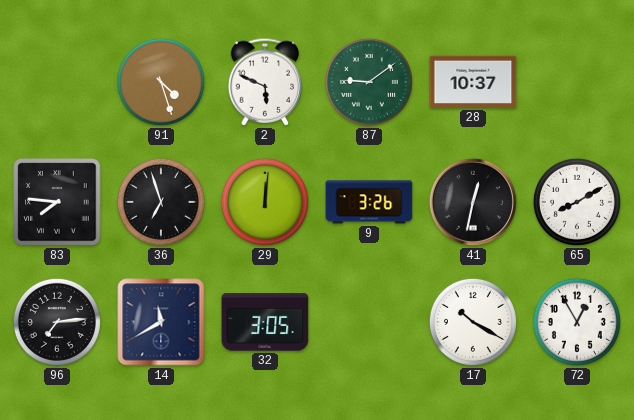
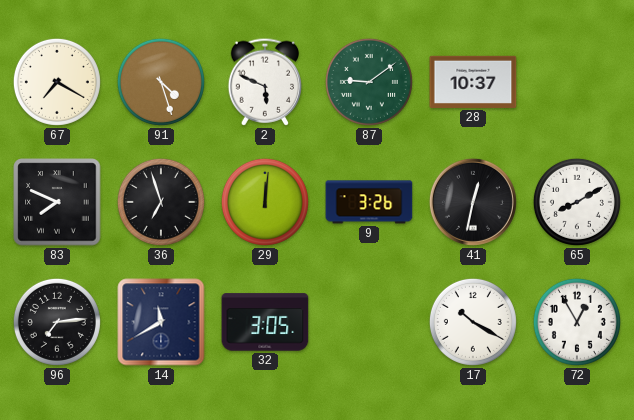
67: none -> 7:20
83: 7:46 -> 7:49
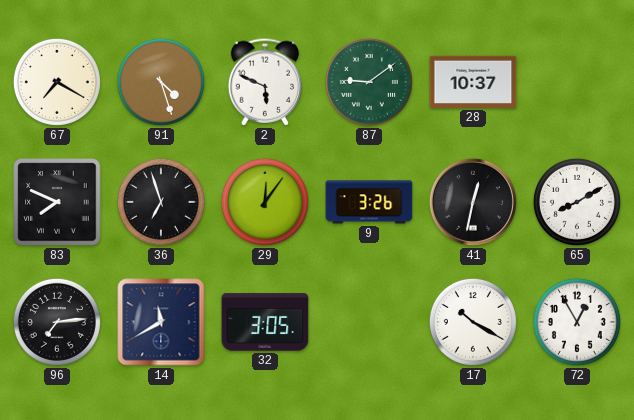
29: 12:01 -> 12:06
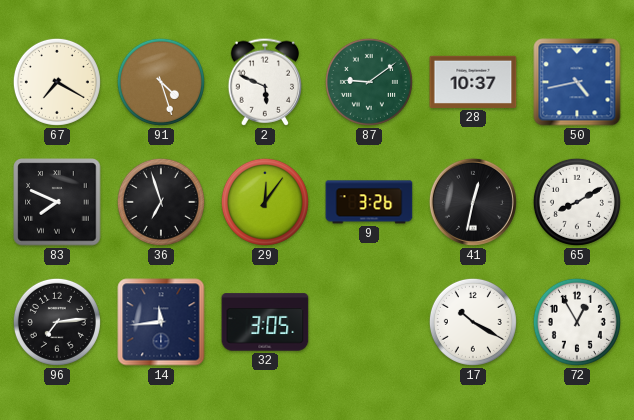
50: none -> 4:43
14: 11:40 -> 11:44
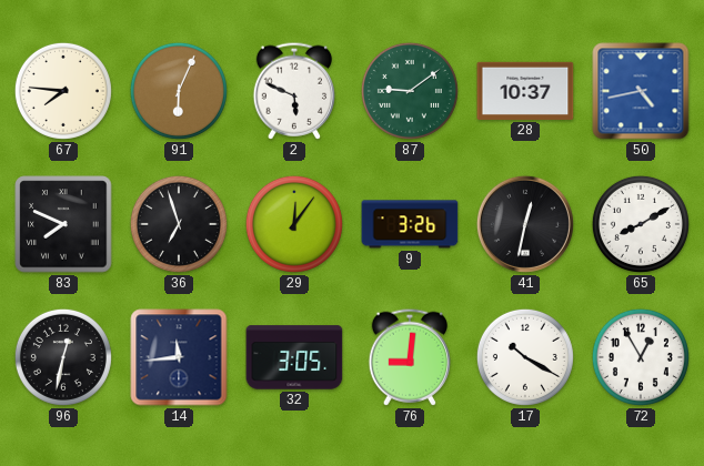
67: 7:20 -> 7:46
91: 4:27 -> 6:04
96: 7:14 -> 12:32
76: none -> 9:01
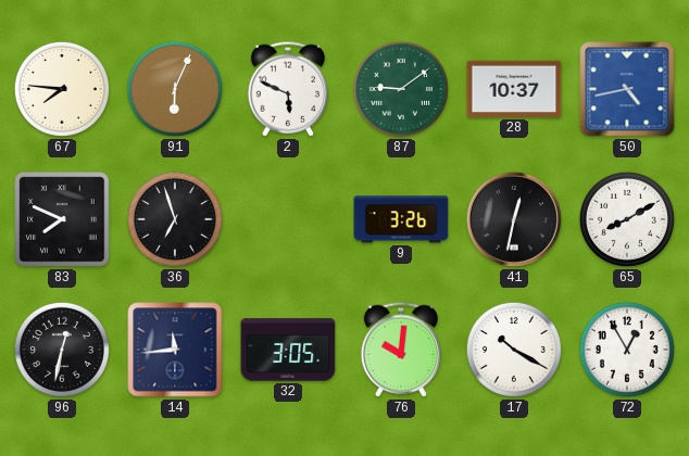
29: 12:06 -> none
76: 9:01 -> 10:01
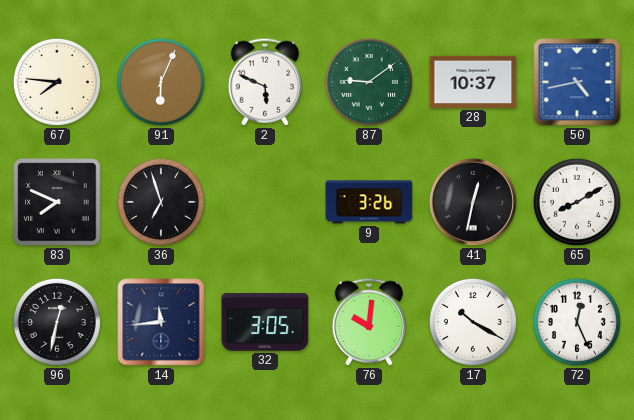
72: 12:55 -> 12:26
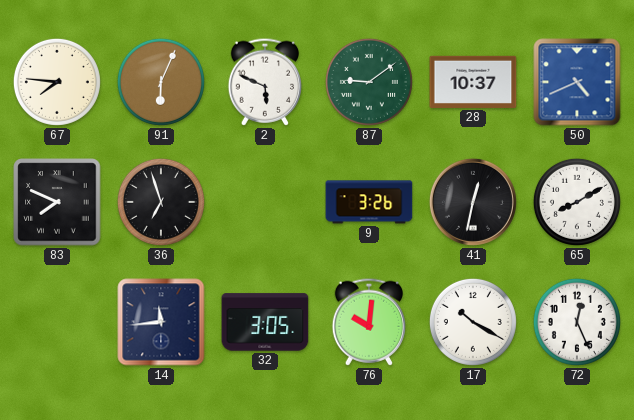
50: 4:43 -> 4:41
96: 12:32 -> none
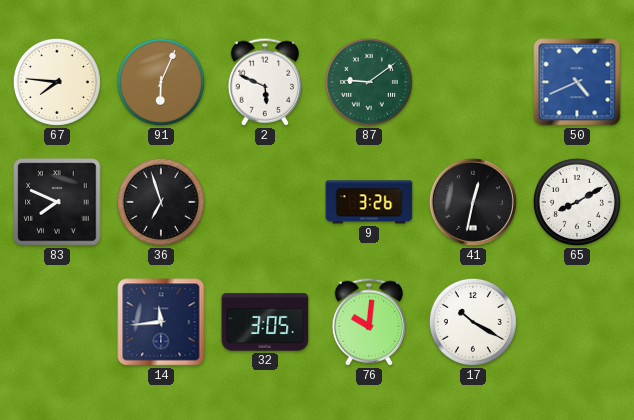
28: 10:37 -> none
72: 12:26 -> none
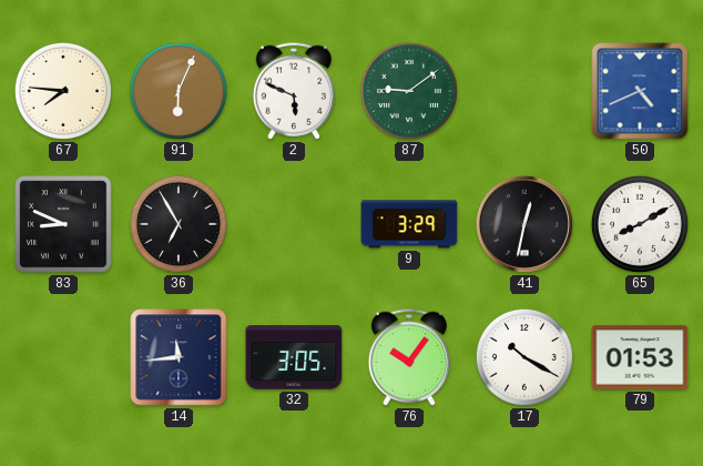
83: 7:49 -> 8:49
36: 6:57 -> 6:55
9: 3:26 -> 3:29
76: 10:01 -> 10:06
79: none -> 01:53
